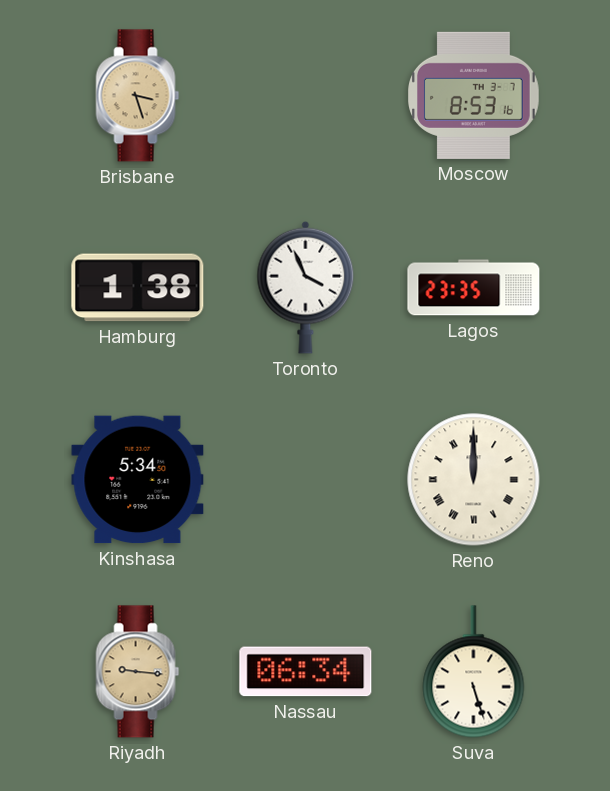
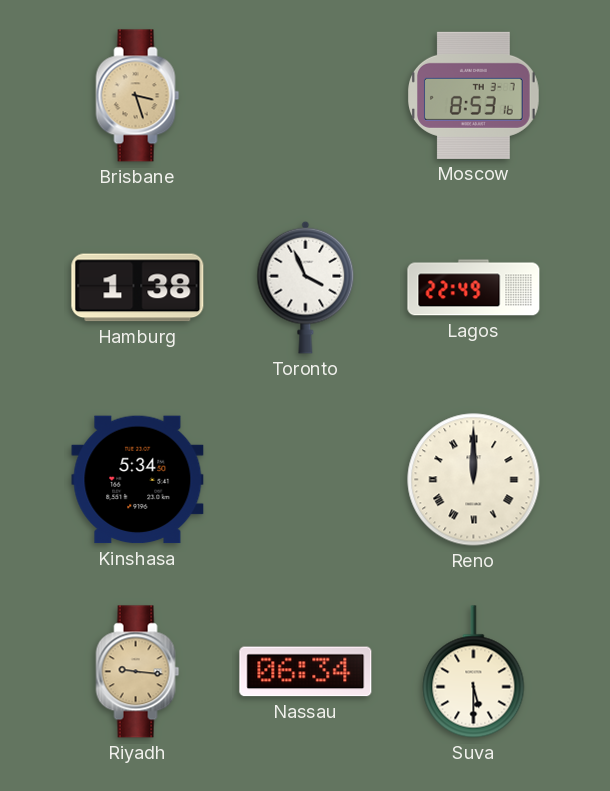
Lagos: 23:35 -> 22:49
Suva: 5:27 -> 5:30
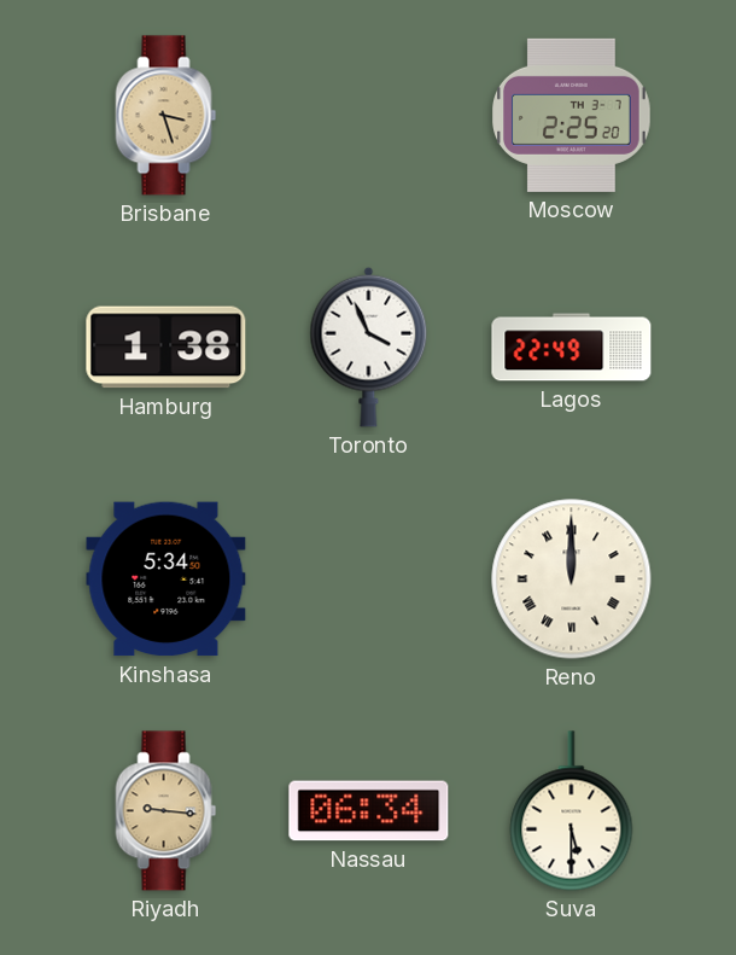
Moscow: 8:53 -> 2:25
